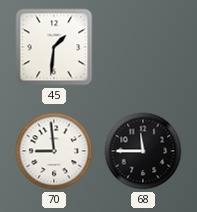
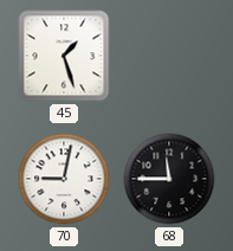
45: 1:31 -> 1:27
70: 8:59 -> 9:02
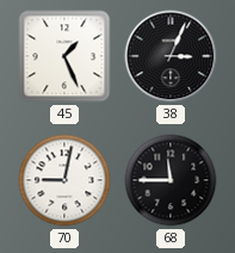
45: 1:27 -> 1:26
38: none -> 3:04
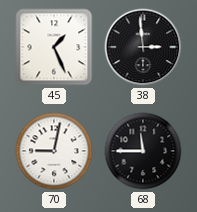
38: 3:04 -> 2:59
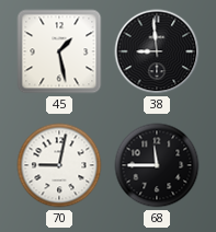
45: 1:26 -> 1:28
38: 2:59 -> 8:59
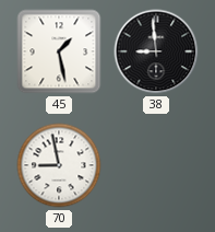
70: 9:02 -> 8:58
68: 11:45 -> none
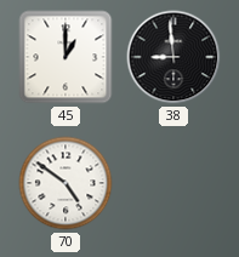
45: 1:28 -> 1:00
70: 8:58 -> 4:51
